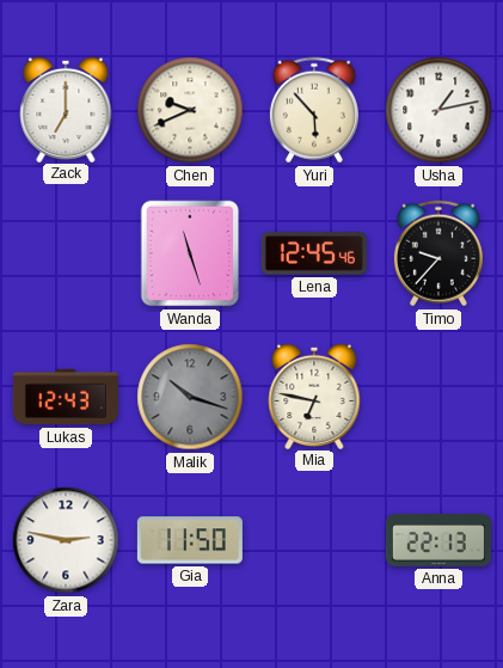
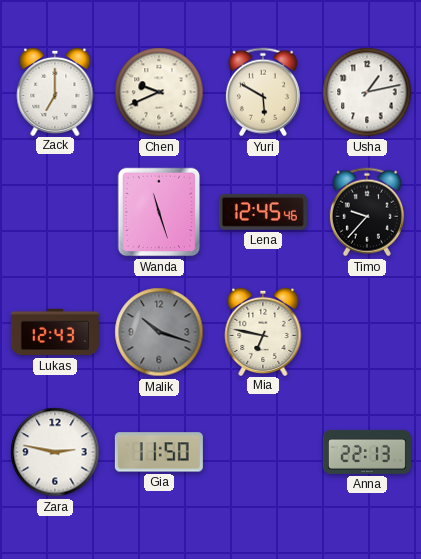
Yuri: 5:53 -> 5:50
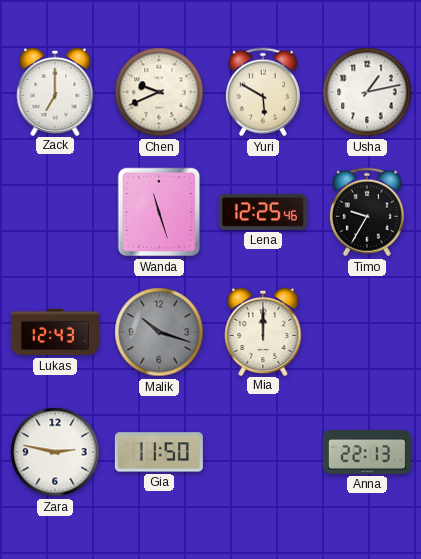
Lena: 12:45 -> 12:25
Timo: 9:37 -> 9:35
Mia: 6:47 -> 12:00
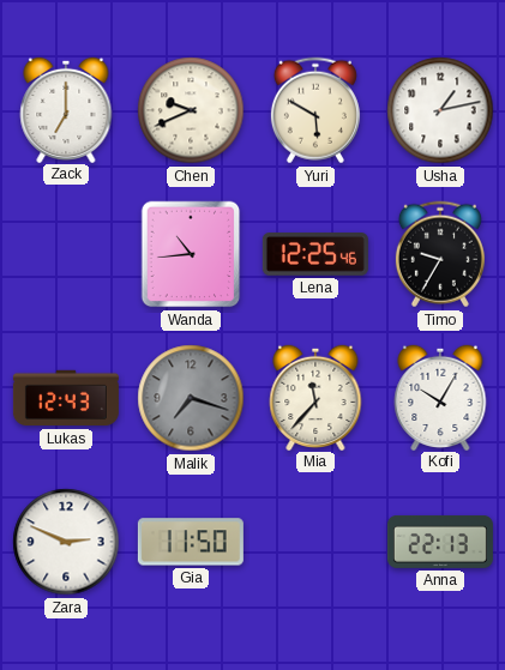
Wanda: 11:27 -> 10:44
Malik: 10:18 -> 7:18
Mia: 12:00 -> 11:37
Kofi: none -> 10:05
Zara: 2:47 -> 2:49
